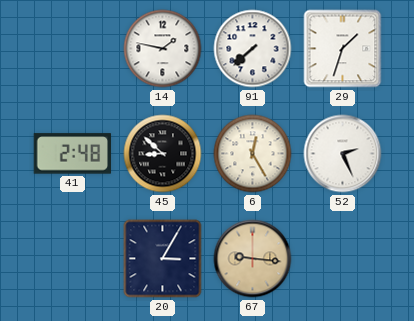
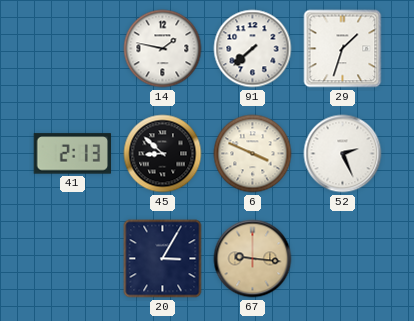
41: 2:48 -> 2:13
6: 12:25 -> 3:49
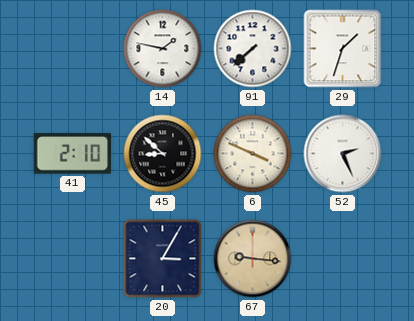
41: 2:13 -> 2:10
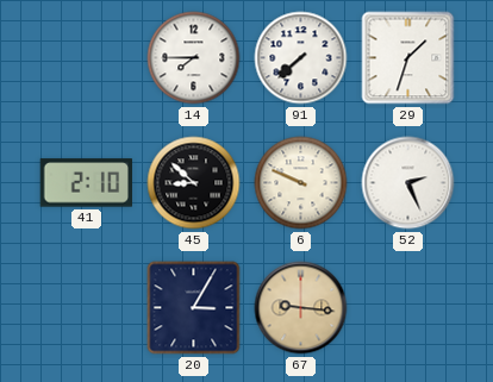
14: 1:47 -> 7:45
6: 3:49 -> 9:49
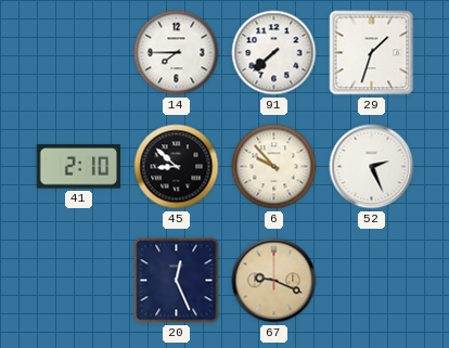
6: 9:49 -> 9:53
20: 3:05 -> 12:26
67: 9:16 -> 9:19
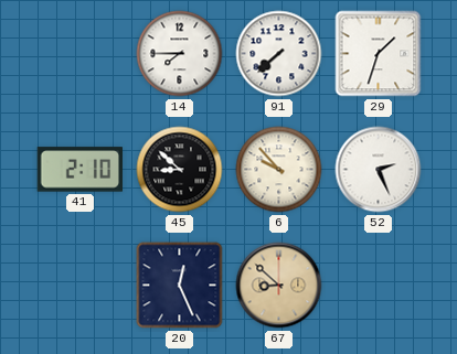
67: 9:19 -> 8:52
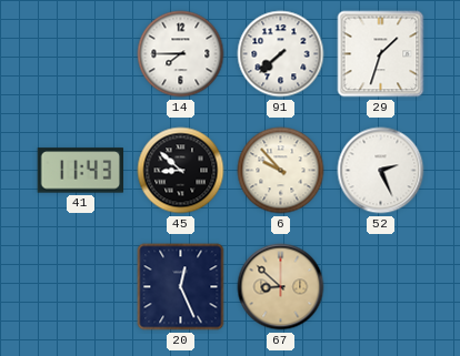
41: 2:10 -> 11:43
